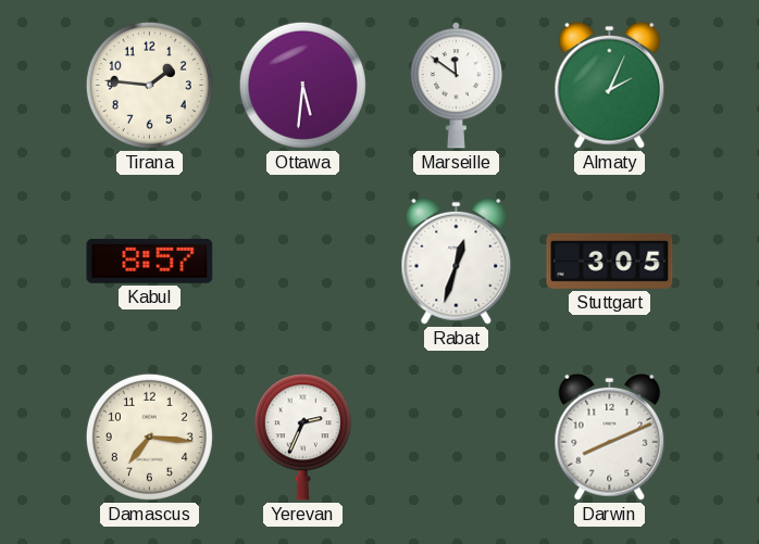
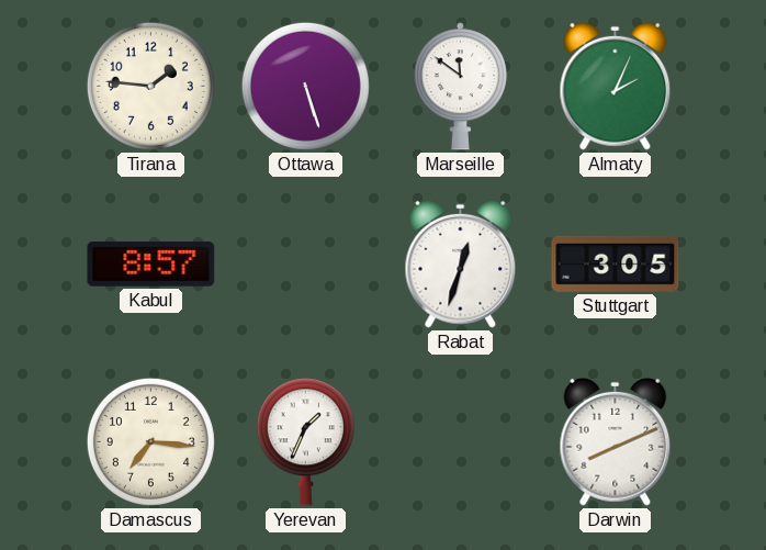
Ottawa: 5:31 -> 5:27
Yerevan: 2:34 -> 1:34
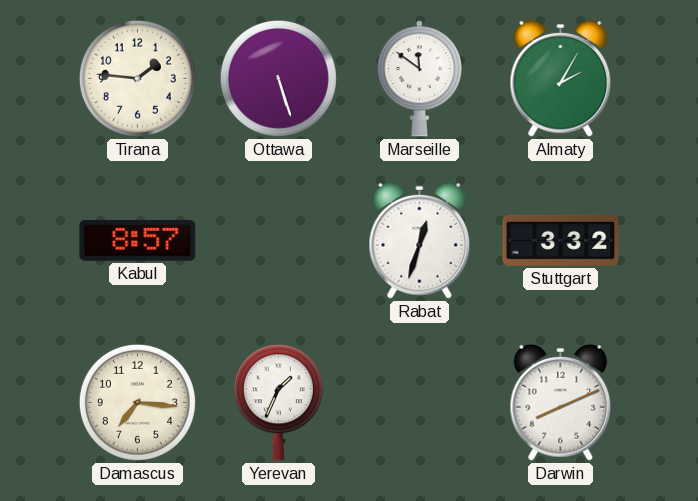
Almaty: 2:04 -> 2:05
Stuttgart: 3:05 -> 3:32
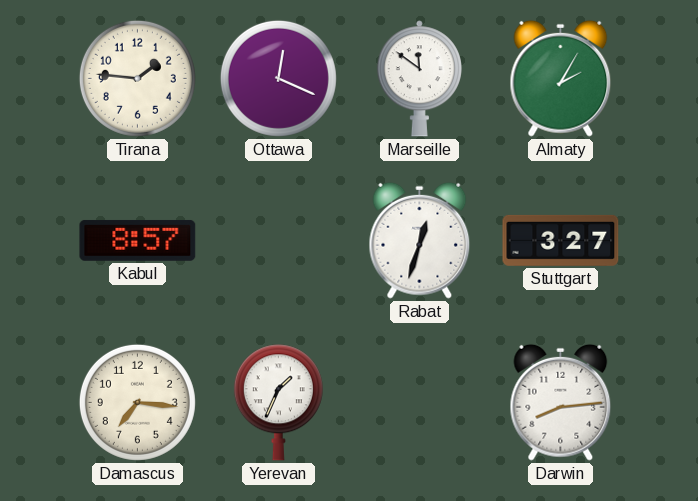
Ottawa: 5:27 -> 12:19
Stuttgart: 3:32 -> 3:27
Darwin: 8:11 -> 8:14
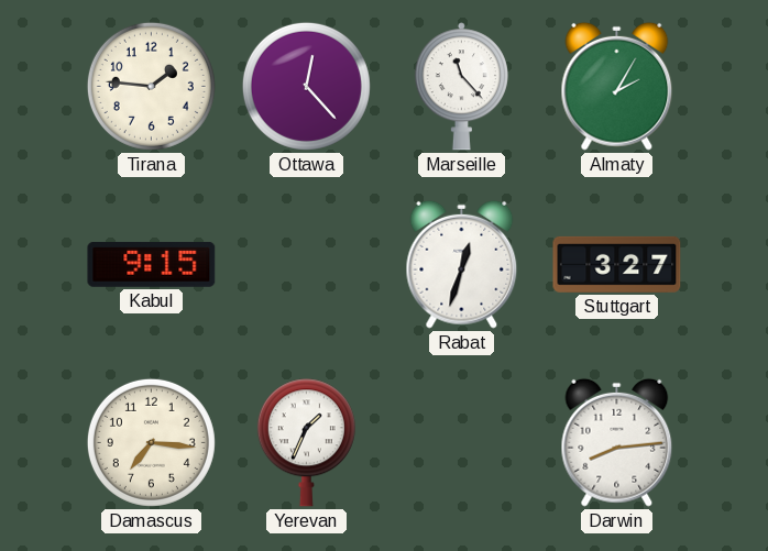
Ottawa: 12:19 -> 12:23
Marseille: 11:51 -> 11:23
Kabul: 8:57 -> 9:15
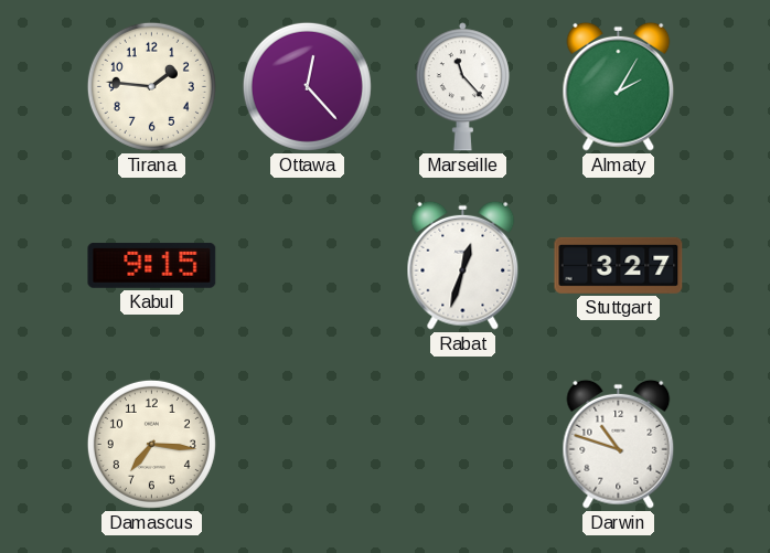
Yerevan: 1:34 -> none
Darwin: 8:14 -> 10:48
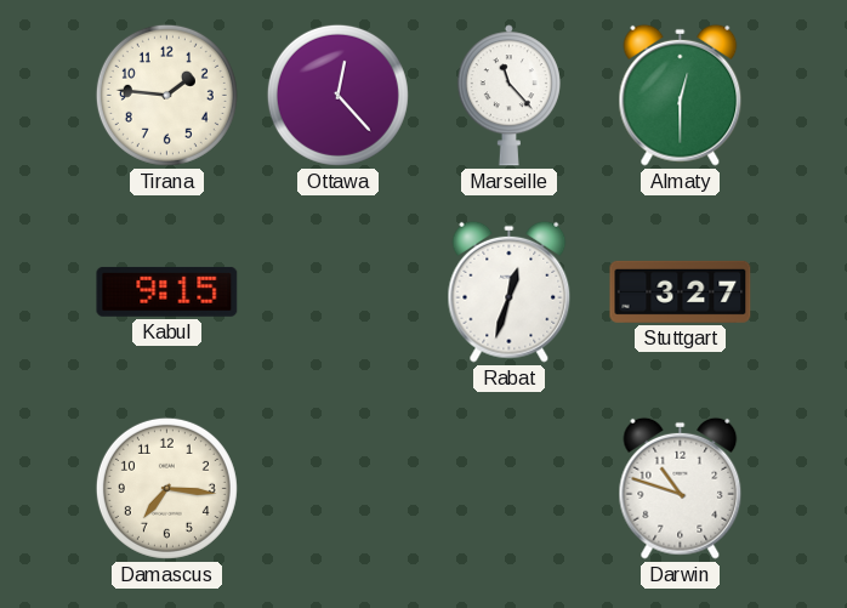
Almaty: 2:05 -> 12:30
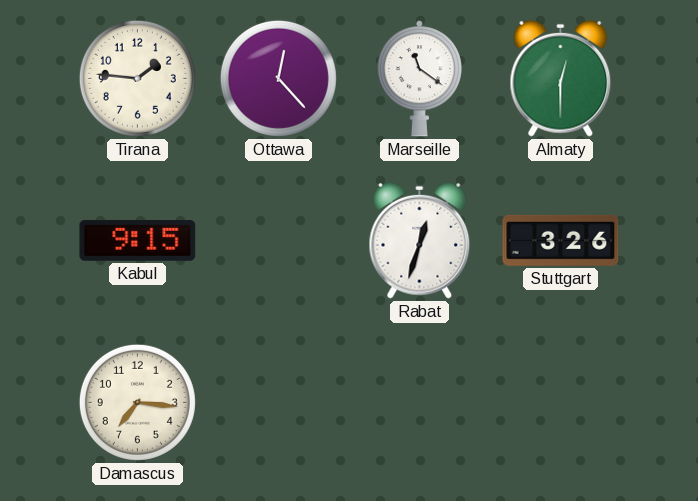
Marseille: 11:23 -> 11:21
Stuttgart: 3:27 -> 3:26
Darwin: 10:48 -> none
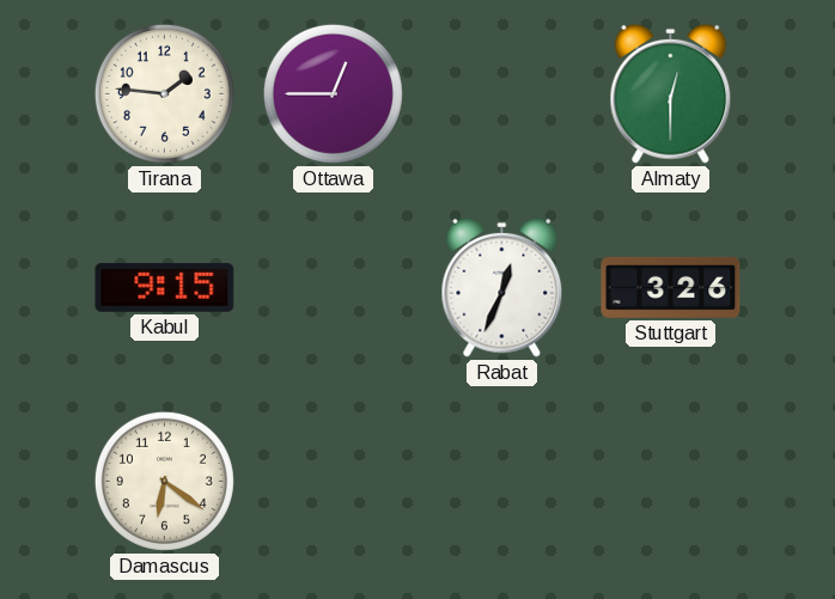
Ottawa: 12:23 -> 12:45
Marseille: 11:21 -> none
Rabat: 12:33 -> 12:34
Damascus: 7:16 -> 6:21
